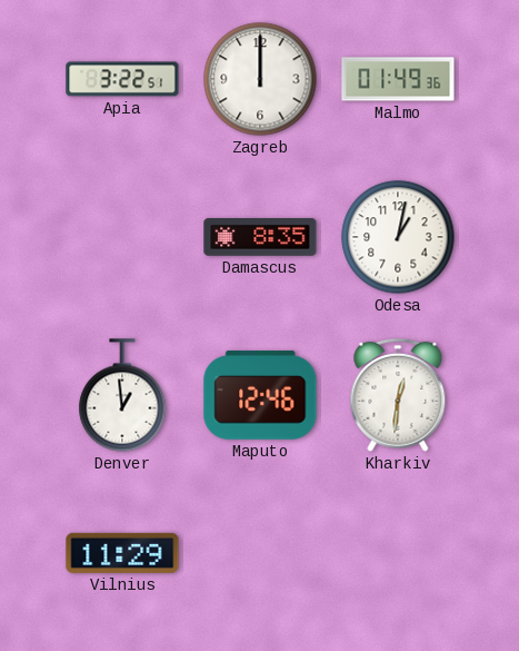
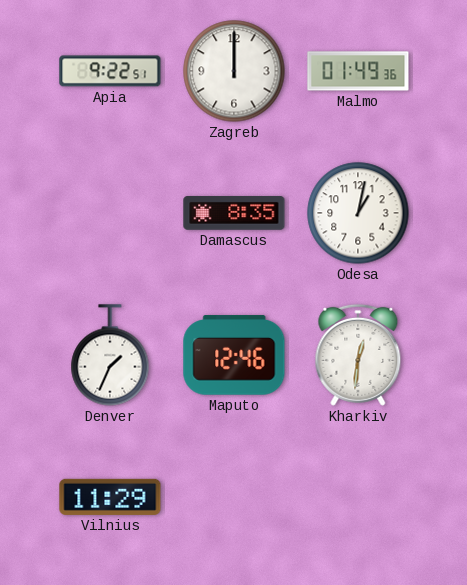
Apia: 3:22 -> 9:22
Denver: 12:59 -> 1:34
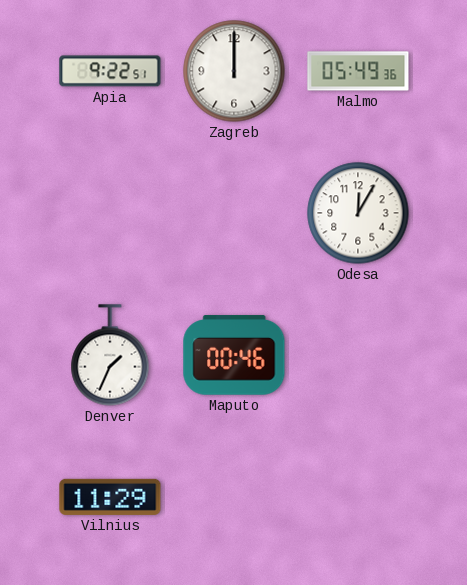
Malmo: 01:49 -> 05:49
Damascus: 8:35 -> none
Odesa: 1:02 -> 12:05
Maputo: 12:46 -> 00:46
Kharkiv: 12:31 -> none
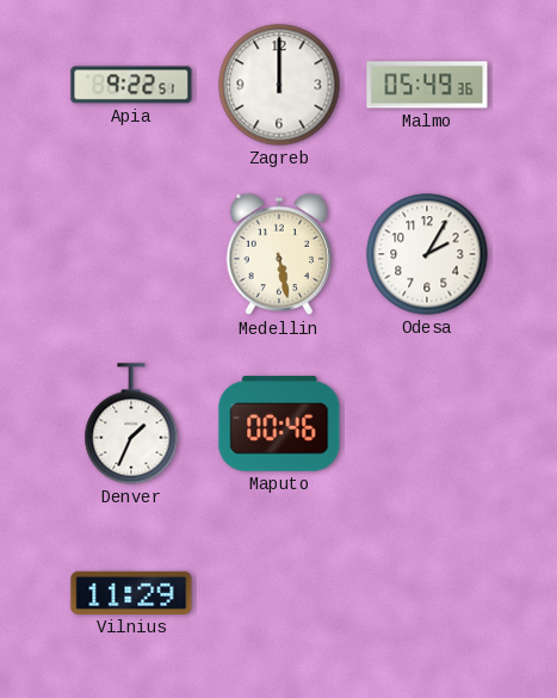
Medellin: none -> 5:28
Odesa: 12:05 -> 2:05
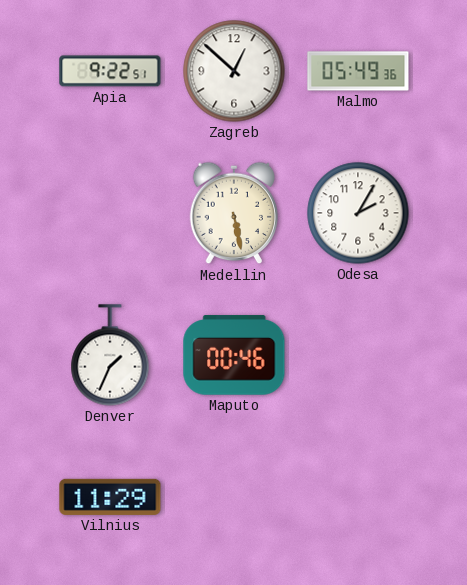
Zagreb: 12:00 -> 12:52
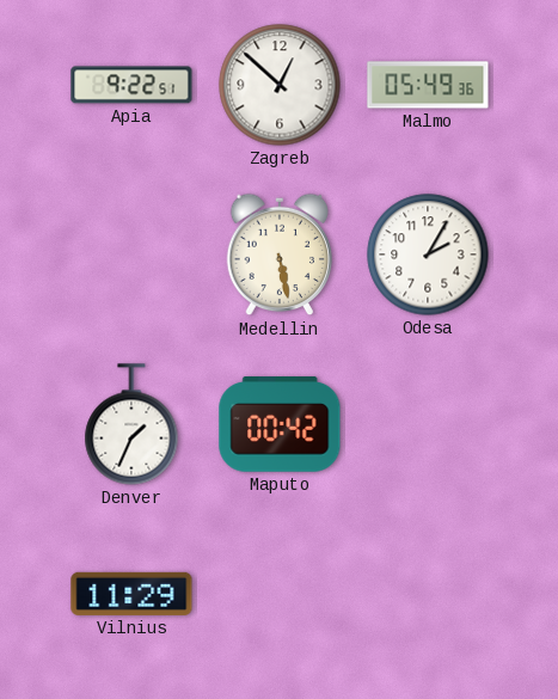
Maputo: 00:46 -> 00:42
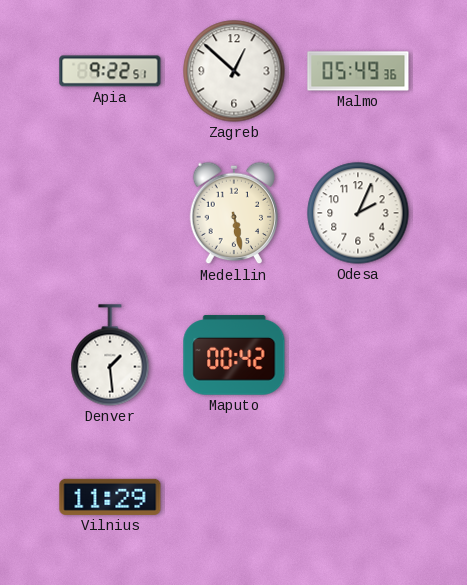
Odesa: 2:05 -> 2:04
Denver: 1:34 -> 1:29
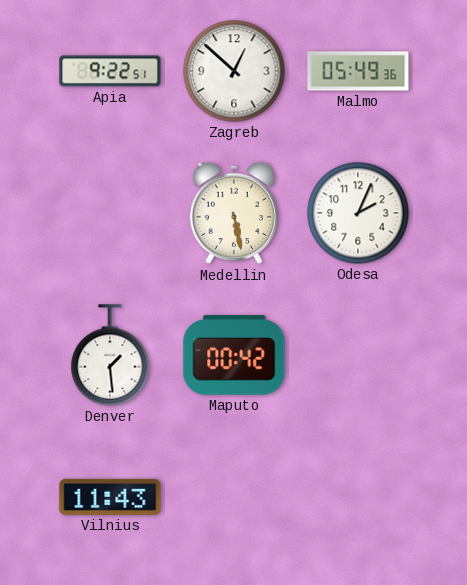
Vilnius: 11:29 -> 11:43
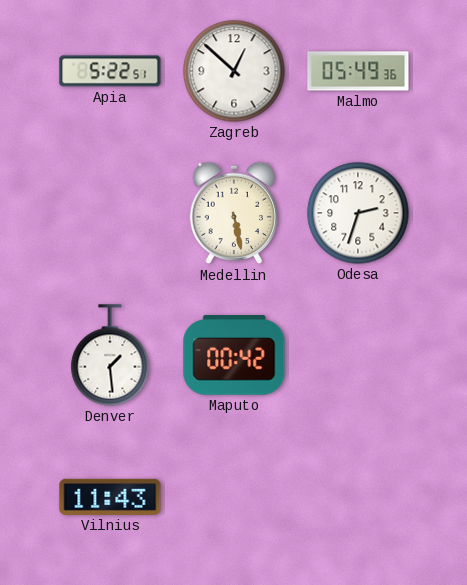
Apia: 9:22 -> 5:22
Odesa: 2:04 -> 2:33
